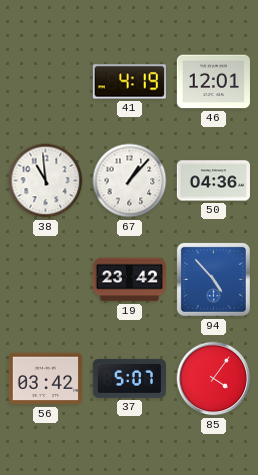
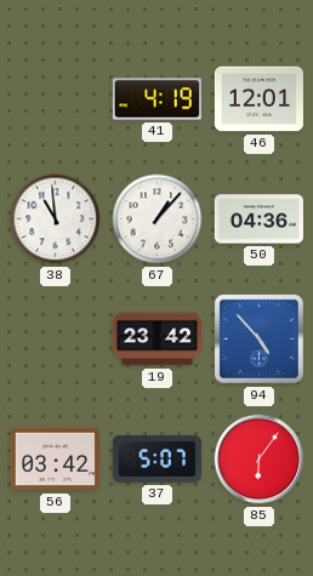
85: 4:06 -> 6:06
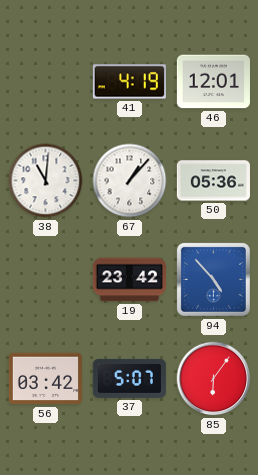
38: 10:59 -> 11:01
50: 04:36 -> 05:36
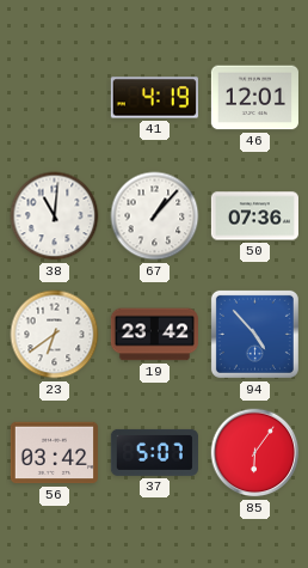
50: 05:36 -> 07:36
23: none -> 6:39
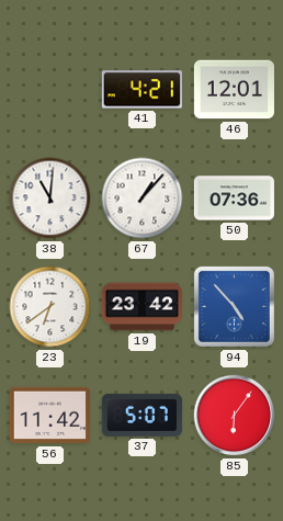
41: 4:19 -> 4:21
56: 03:42 -> 11:42
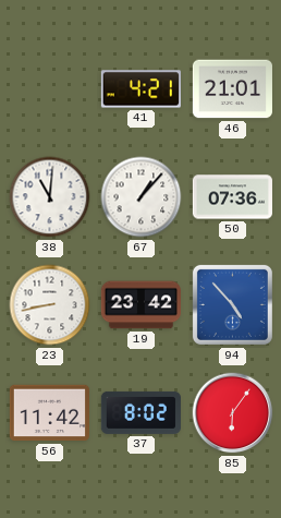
46: 12:01 -> 21:01
23: 6:39 -> 8:43
37: 5:07 -> 8:02
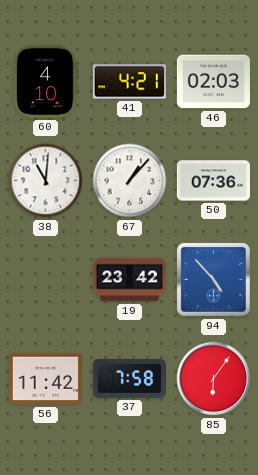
60: none -> 4:10
46: 21:01 -> 02:03
23: 8:43 -> none
37: 8:02 -> 7:58
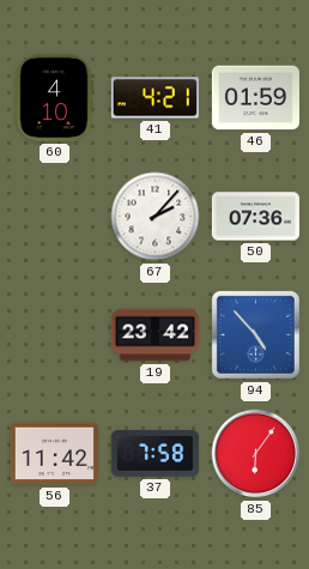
46: 02:03 -> 01:59
38: 11:01 -> none
67: 1:07 -> 2:07
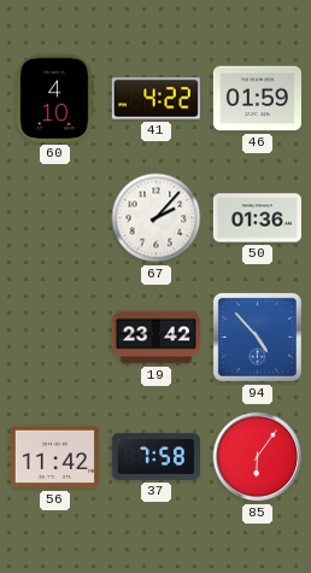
41: 4:21 -> 4:22
50: 07:36 -> 01:36
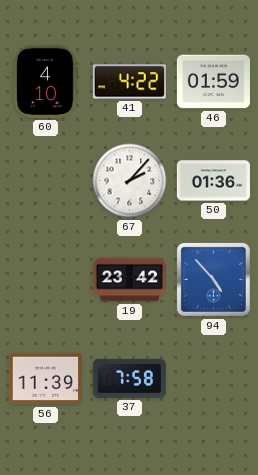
56: 11:42 -> 11:39
85: 6:06 -> none
